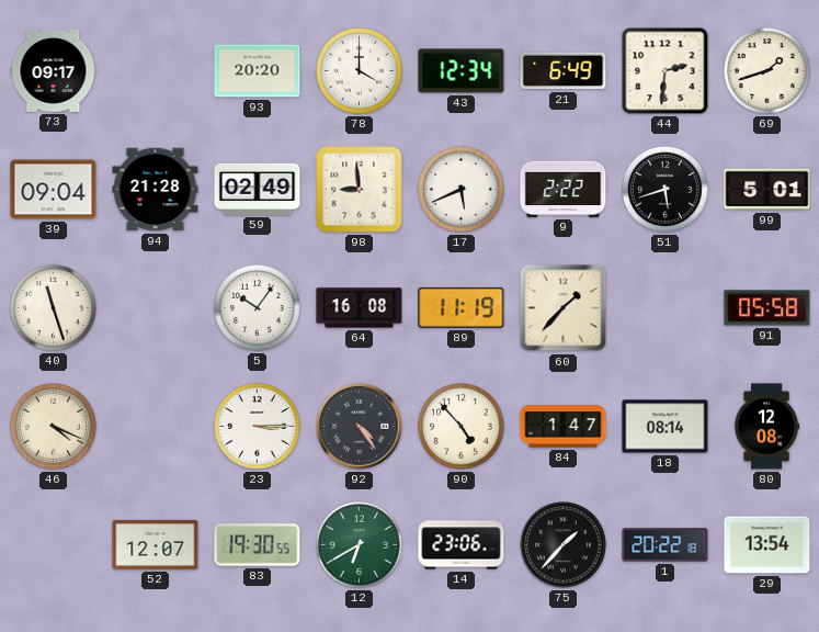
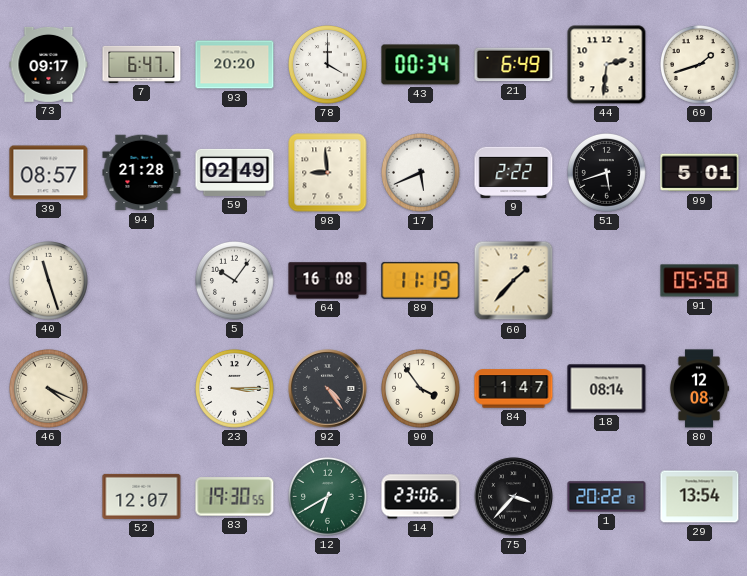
7: none -> 6:47
43: 12:34 -> 00:34
39: 09:04 -> 08:57
90: 4:53 -> 3:54
75: 1:37 -> 3:37
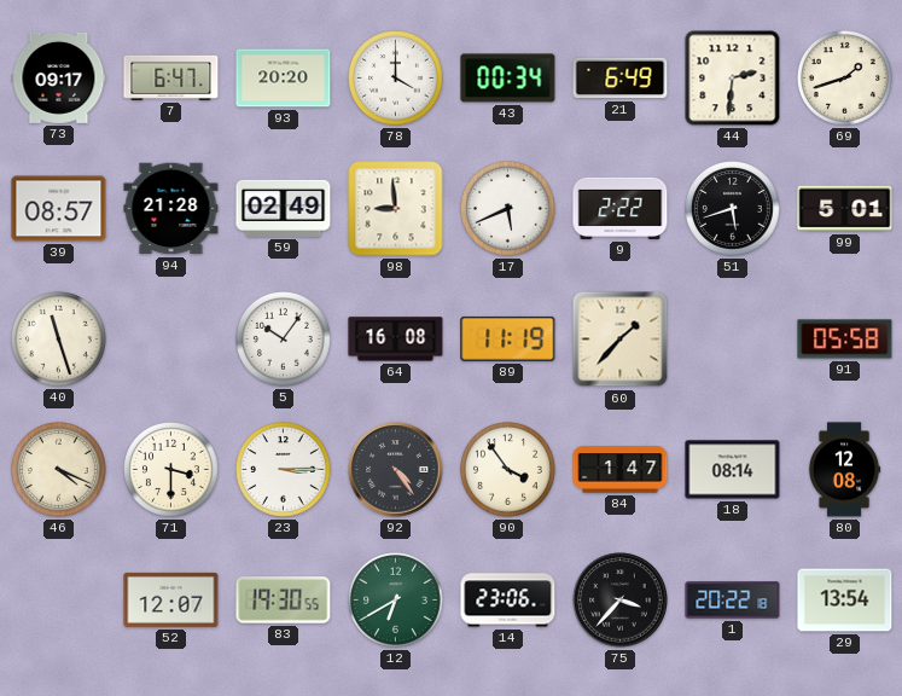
71: none -> 3:30
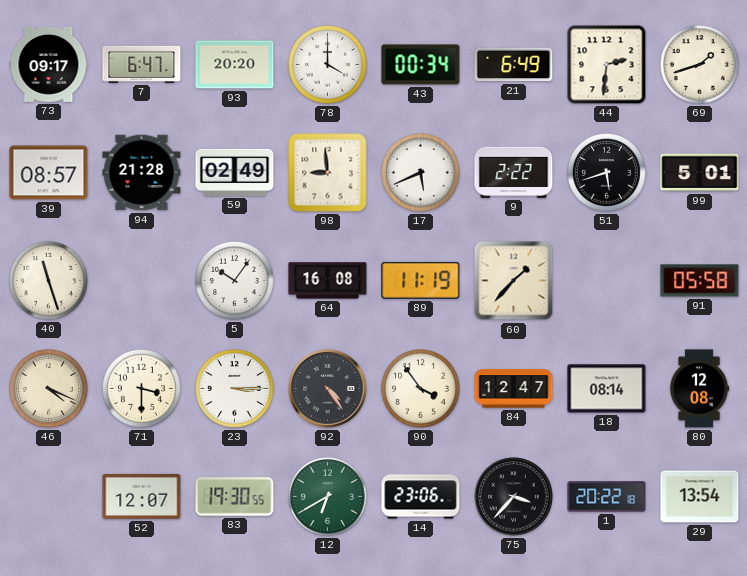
84: 1:47 -> 12:47
